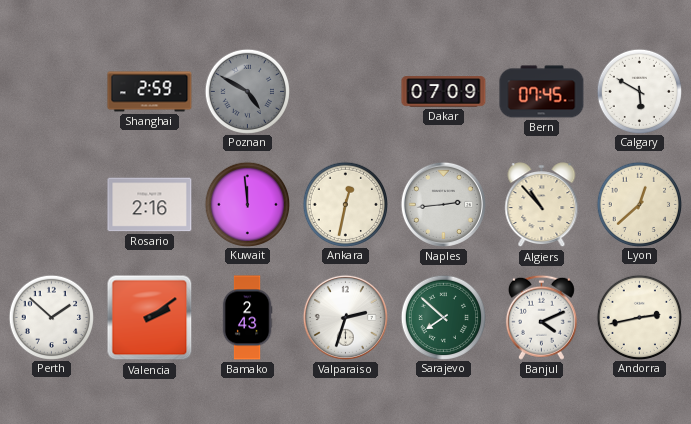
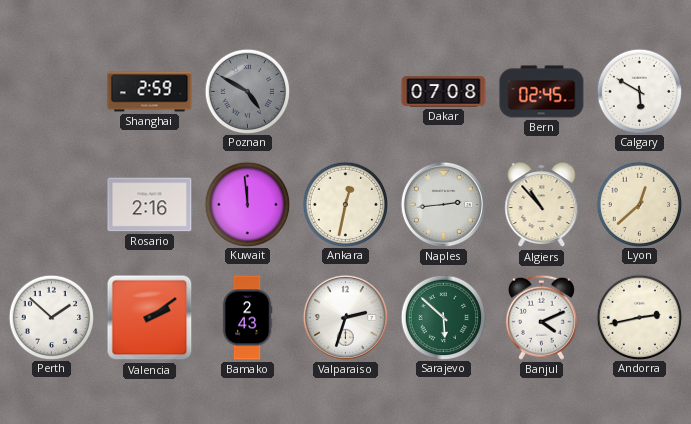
Dakar: 07:09 -> 07:08
Bern: 07:45 -> 02:45
Sarajevo: 7:52 -> 5:52
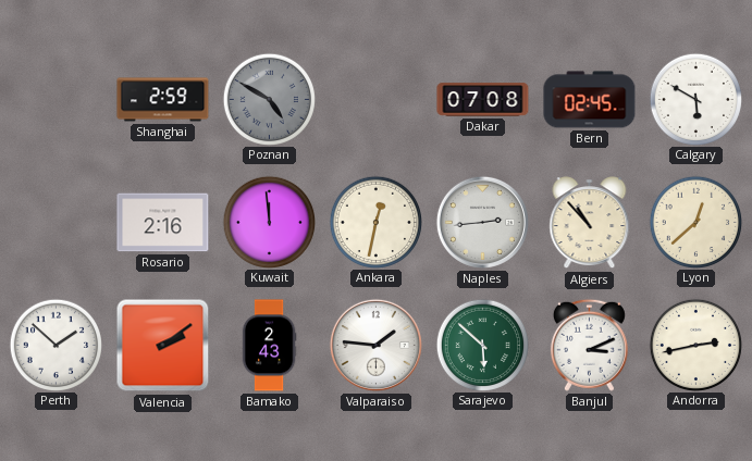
Valparaiso: 2:33 -> 1:46
Banjul: 4:11 -> 3:11
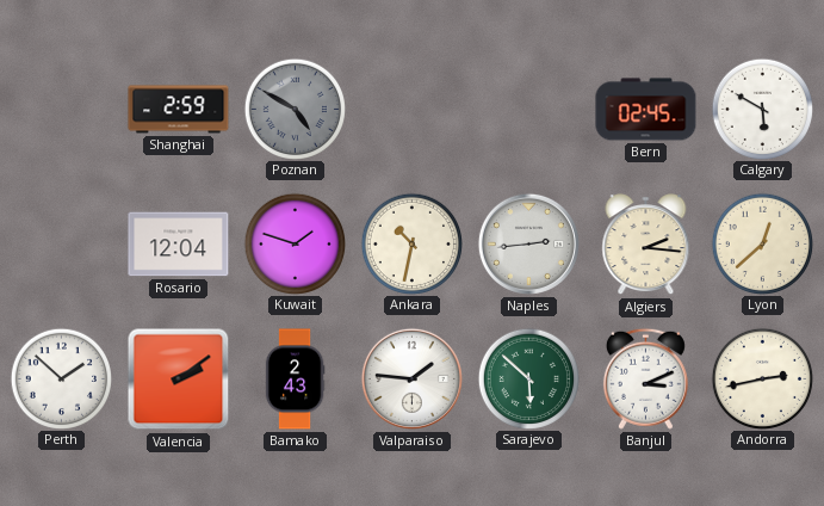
Dakar: 07:08 -> none
Rosario: 2:16 -> 12:04
Kuwait: 11:59 -> 1:48
Ankara: 12:32 -> 10:32
Algiers: 10:53 -> 2:16
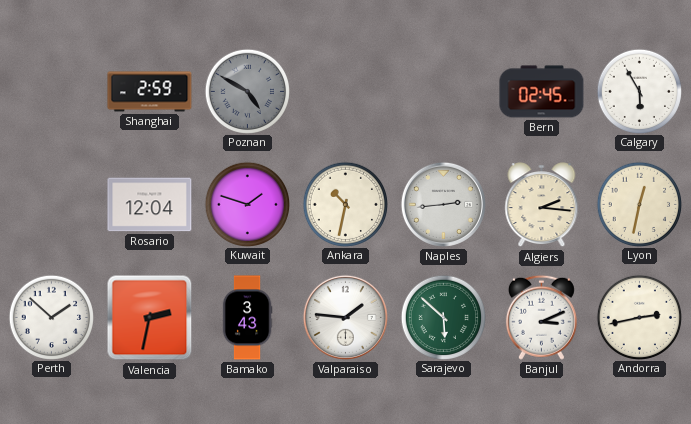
Calgary: 5:50 -> 5:55
Lyon: 12:38 -> 12:32
Valencia: 2:09 -> 2:32
Bamako: 2:43 -> 3:43
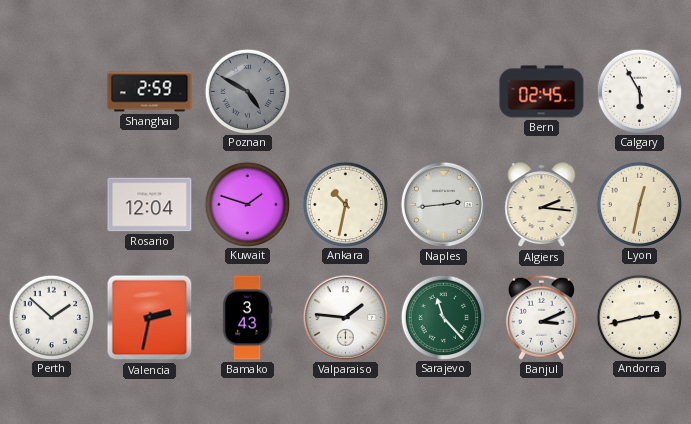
Sarajevo: 5:52 -> 11:23
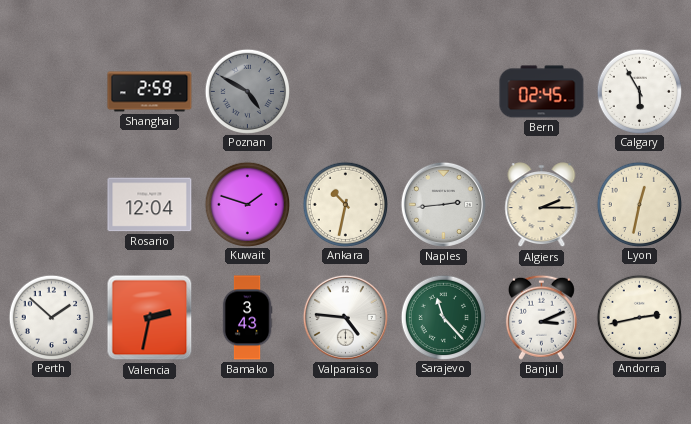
Algiers: 2:16 -> 2:15
Valparaiso: 1:46 -> 4:46
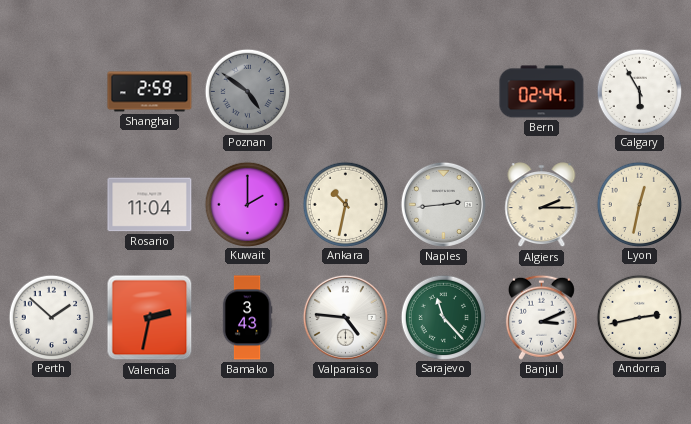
Poznan: 4:50 -> 4:51
Bern: 02:45 -> 02:44
Rosario: 12:04 -> 11:04
Kuwait: 1:48 -> 2:00
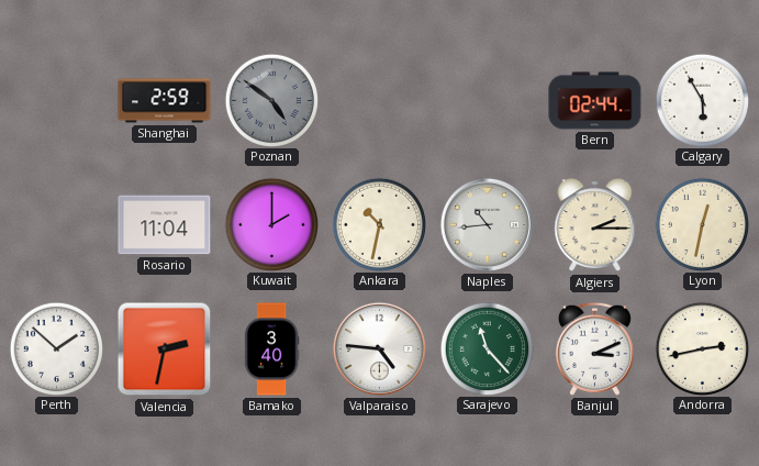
Naples: 2:44 -> 10:44
Bamako: 3:43 -> 3:40
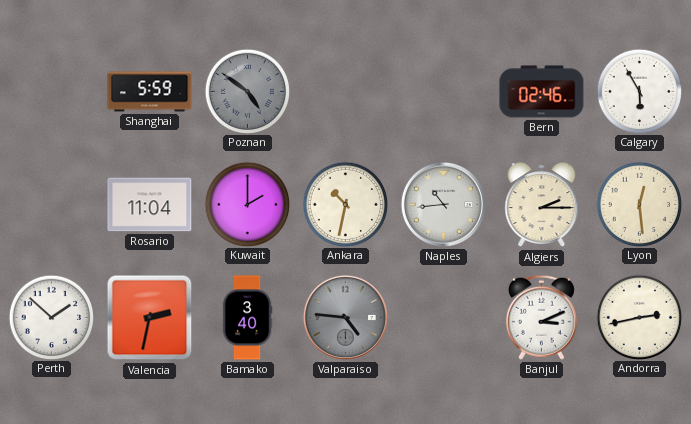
Shanghai: 2:59 -> 5:59
Bern: 02:44 -> 02:46
Lyon: 12:32 -> 12:29
Valparaiso dial: white -> grey
Sarajevo: 11:23 -> none
